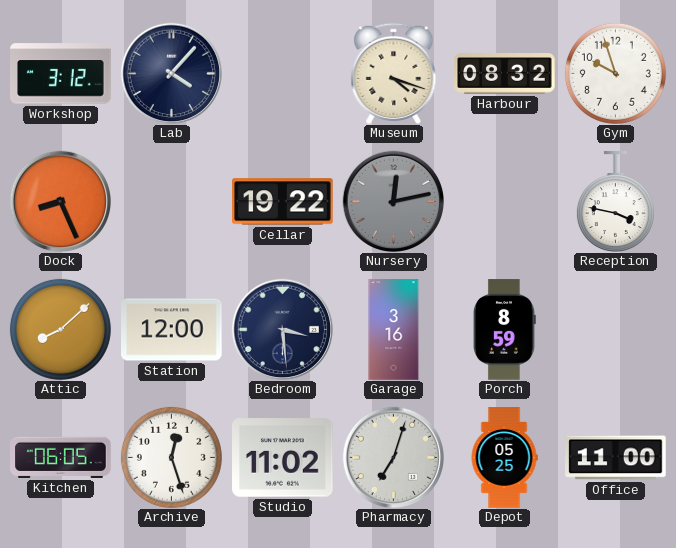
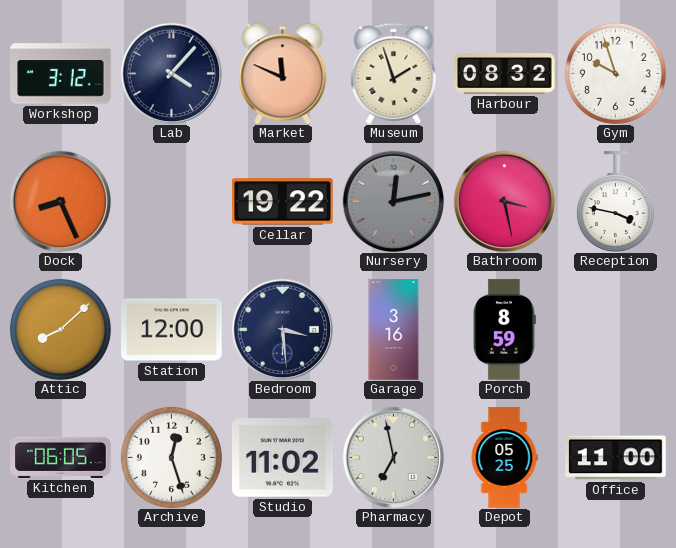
Market: none -> 11:49
Museum: 4:18 -> 1:57
Bathroom: none -> 3:28
Pharmacy: 7:03 -> 6:58
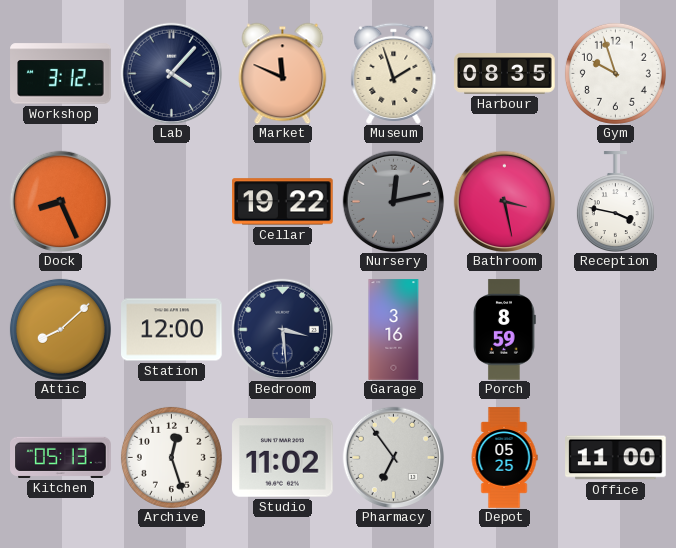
Harbour: 08:32 -> 08:35
Kitchen: 06:05 -> 05:13
Pharmacy: 6:58 -> 6:54
